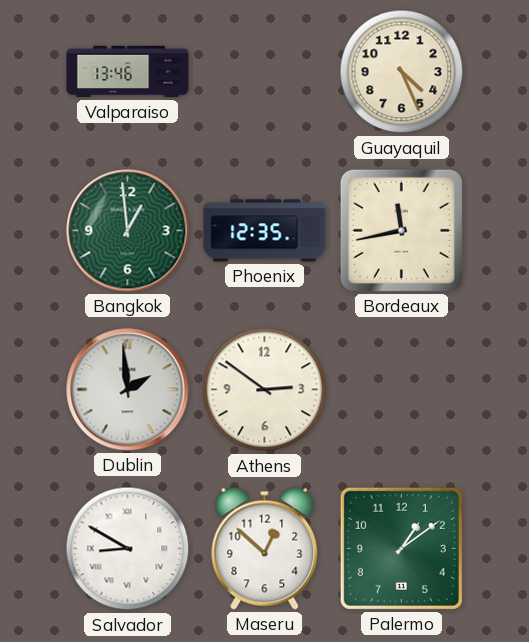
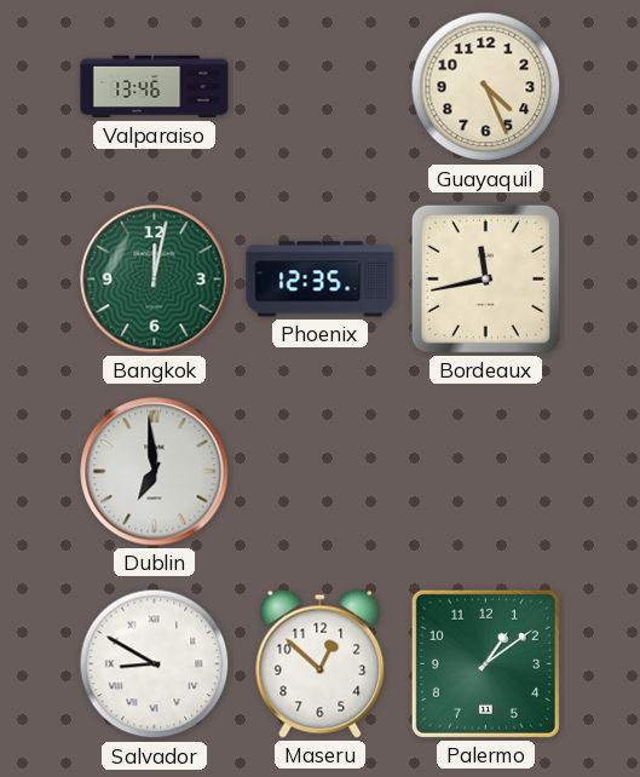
Bangkok: 12:59 -> 12:02
Dublin: 1:59 -> 6:59
Athens: 2:51 -> none
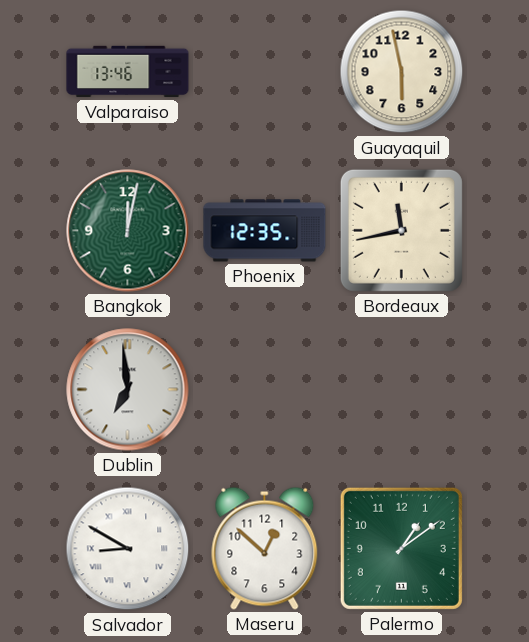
Guayaquil: 4:26 -> 5:58
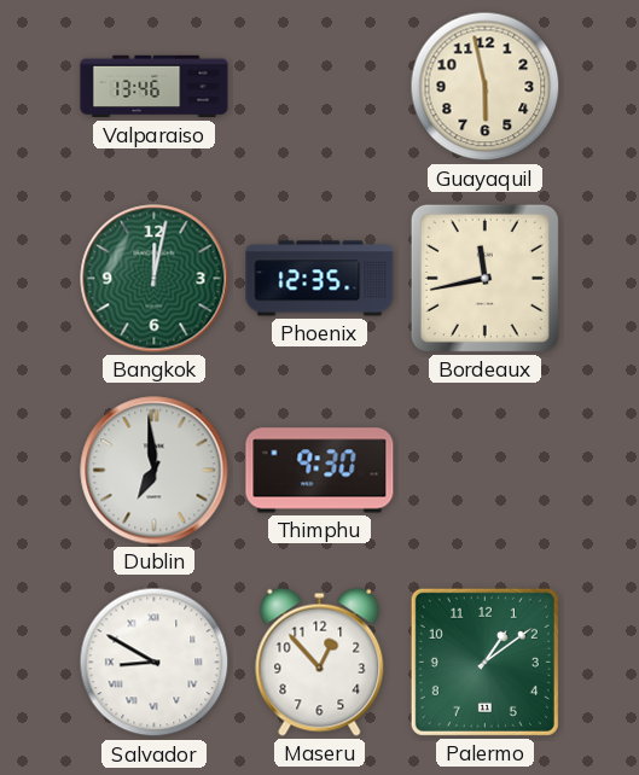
Thimphu: none -> 9:30
Maseru: 12:52 -> 12:53
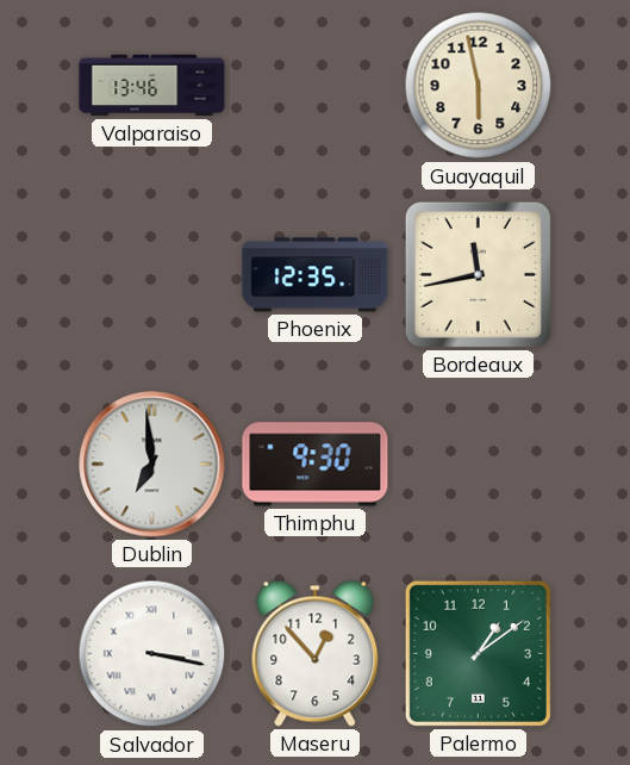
Bangkok: 12:02 -> none
Salvador: 8:50 -> 3:17
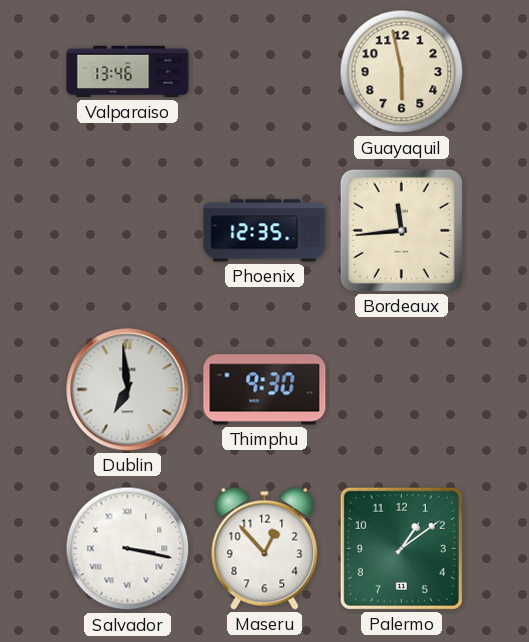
Bordeaux: 11:43 -> 11:44
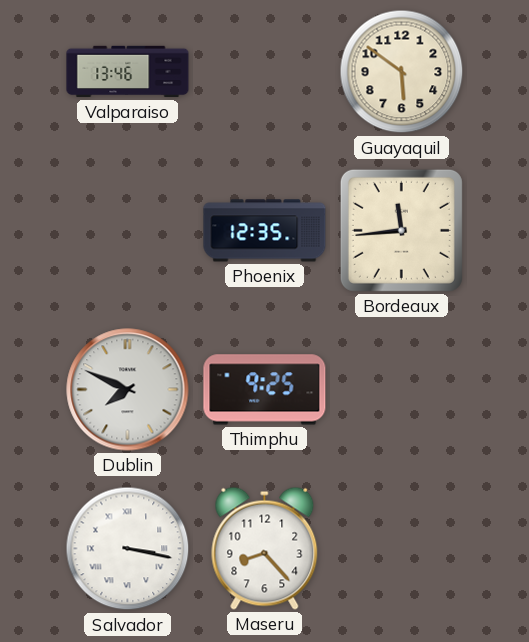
Guayaquil: 5:58 -> 5:51
Dublin: 6:59 -> 7:49
Thimphu: 9:30 -> 9:25
Maseru: 12:53 -> 8:23
Palermo: 1:09 -> none
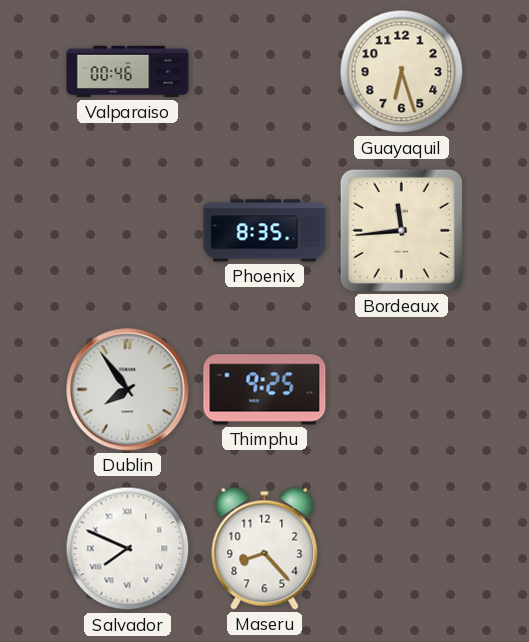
Valparaiso: 13:46 -> 00:46
Guayaquil: 5:51 -> 6:27
Phoenix: 12:35 -> 8:35
Dublin: 7:49 -> 7:54
Salvador: 3:17 -> 7:49
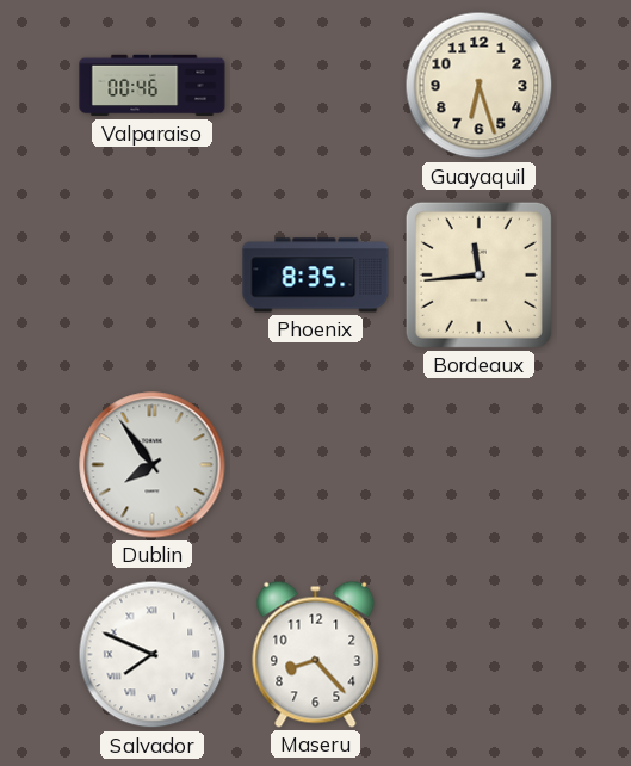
Thimphu: 9:25 -> none
